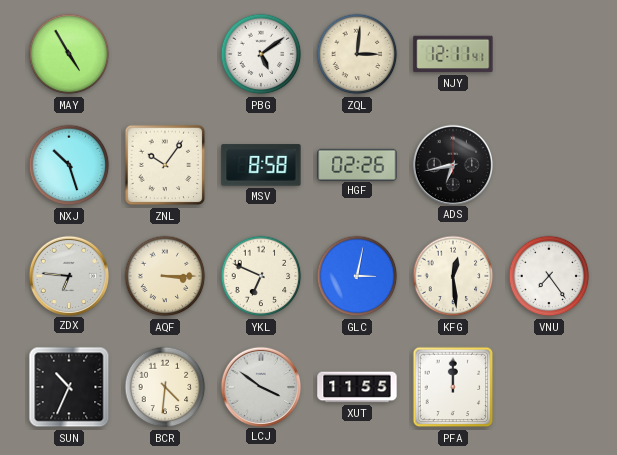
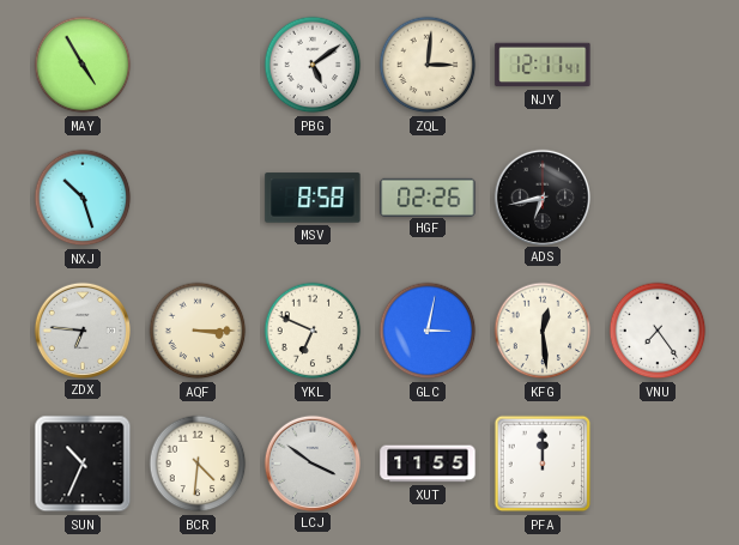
ZNL: 10:06 -> none
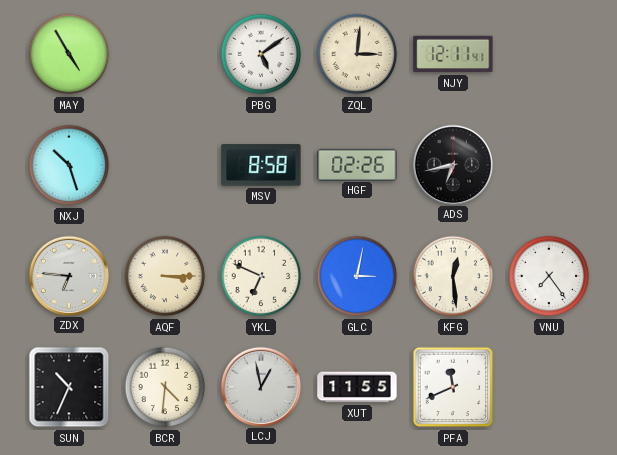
LCJ: 3:51 -> 12:58
PFA: 12:00 -> 11:41
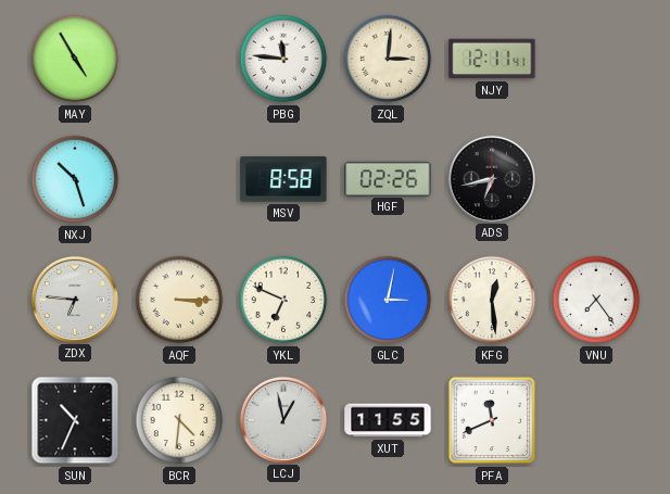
PBG: 5:09 -> 11:46
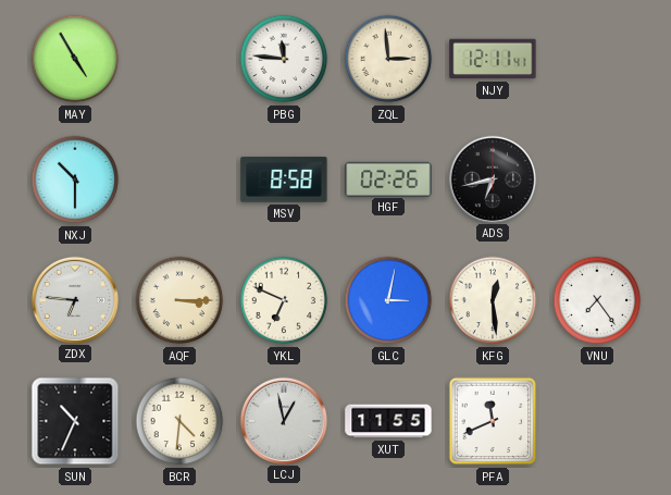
ZQL: 3:01 -> 2:59
NXJ: 10:27 -> 10:30
